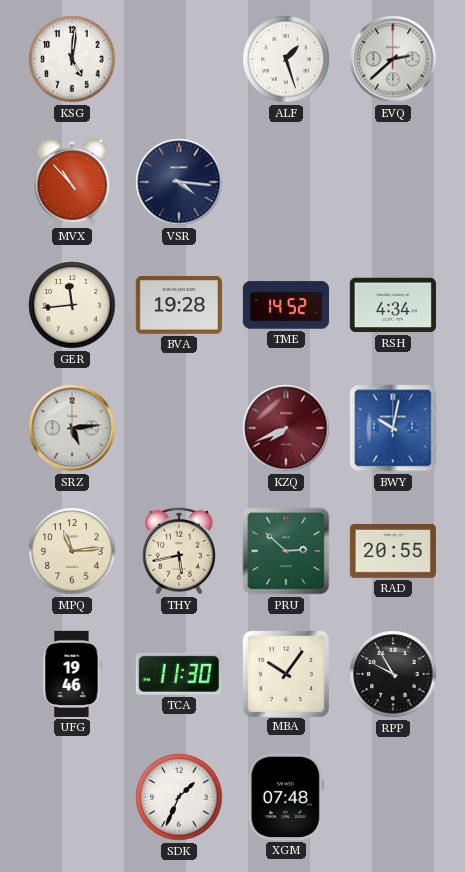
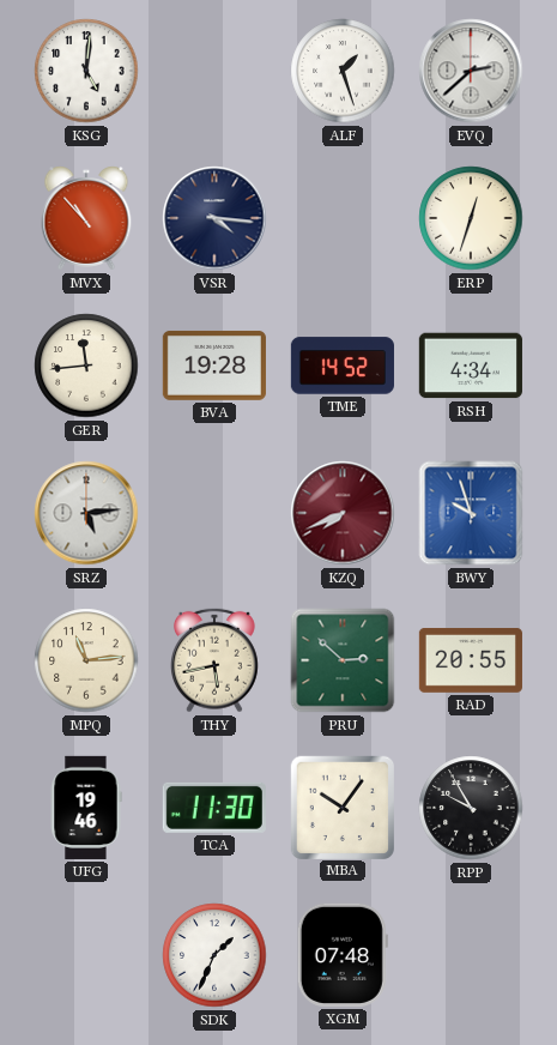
ERP: none -> 12:33
BWY: 10:02 -> 9:57
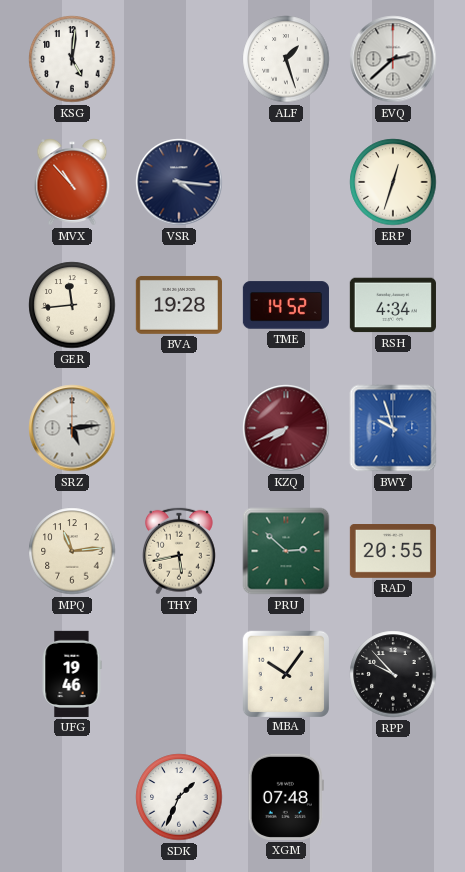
TCA: 11:30 -> none
RPP: 9:55 -> 9:53
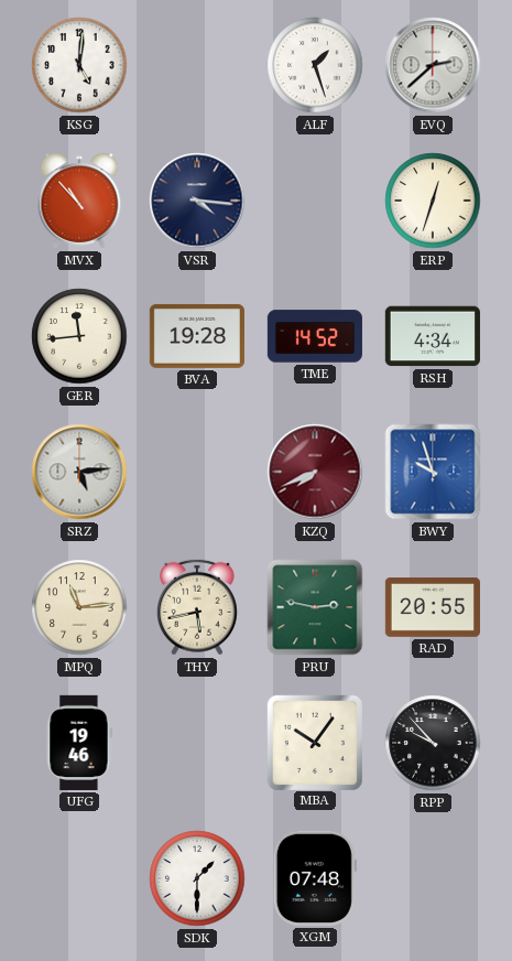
PRU: 2:52 -> 2:47
SDK: 1:34 -> 1:30
